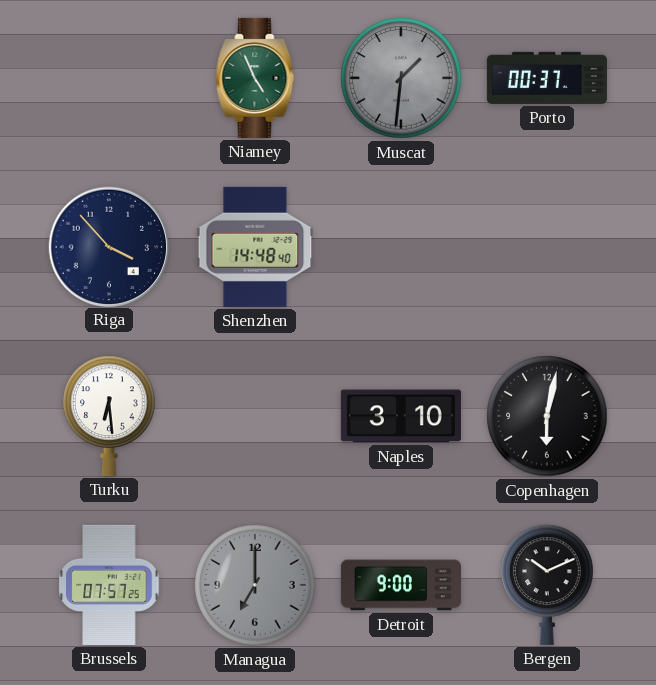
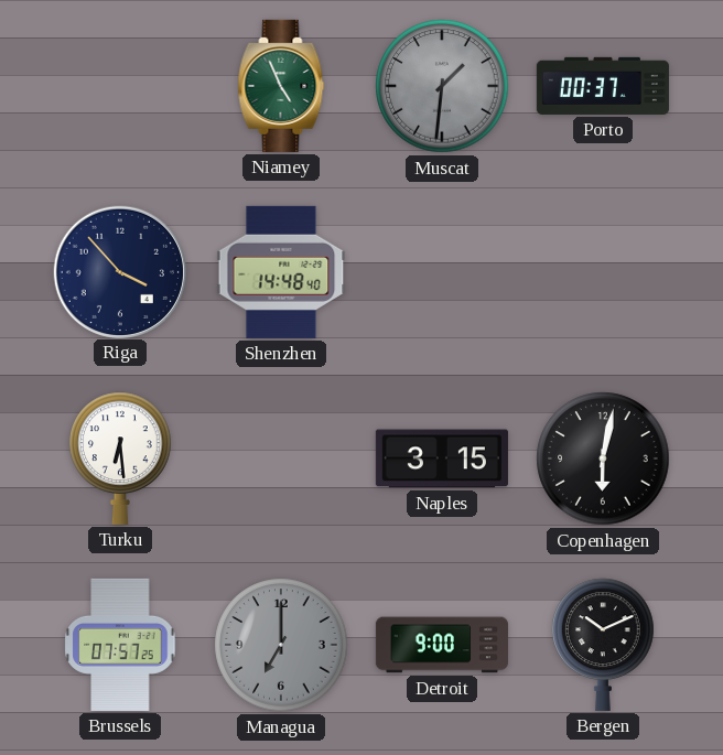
Naples: 3:10 -> 3:15
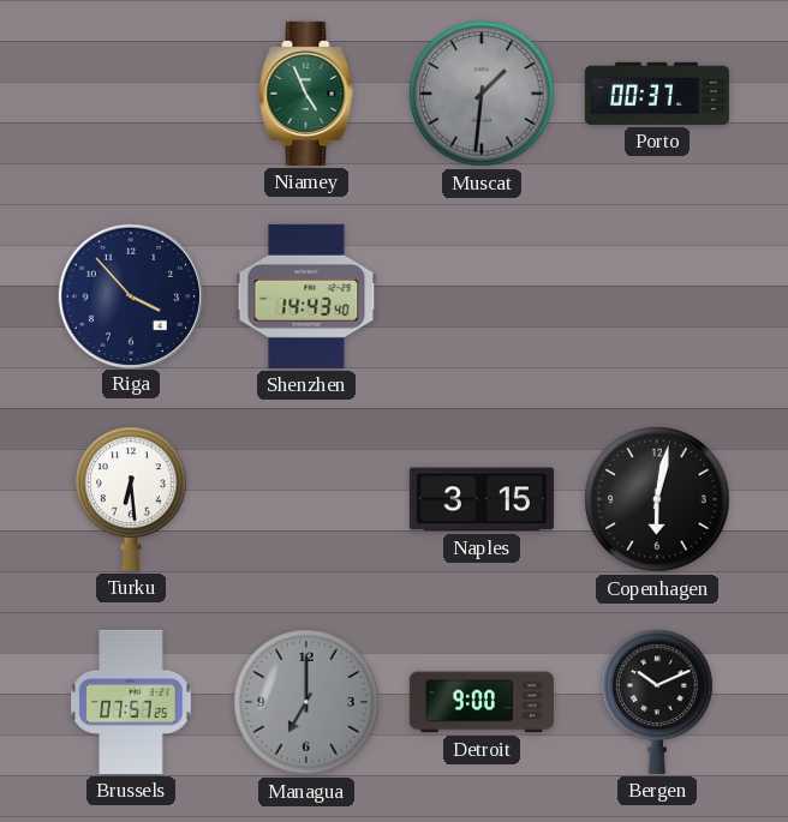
Shenzhen: 14:48 -> 14:43
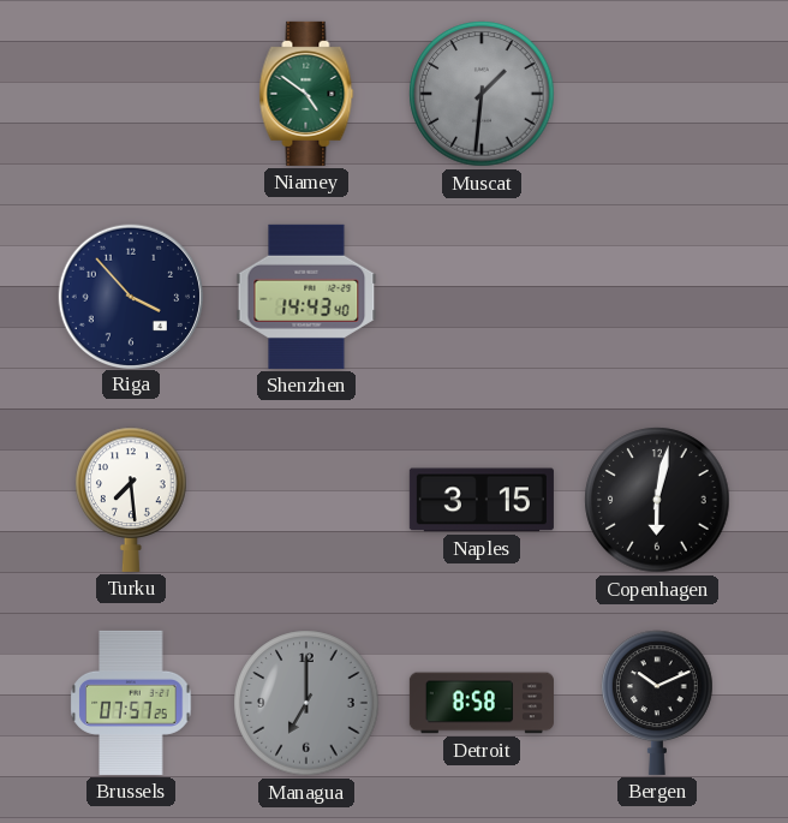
Niamey: 4:56 -> 4:51
Porto: 00:37 -> none
Turku: 6:29 -> 7:29
Detroit: 9:00 -> 8:58
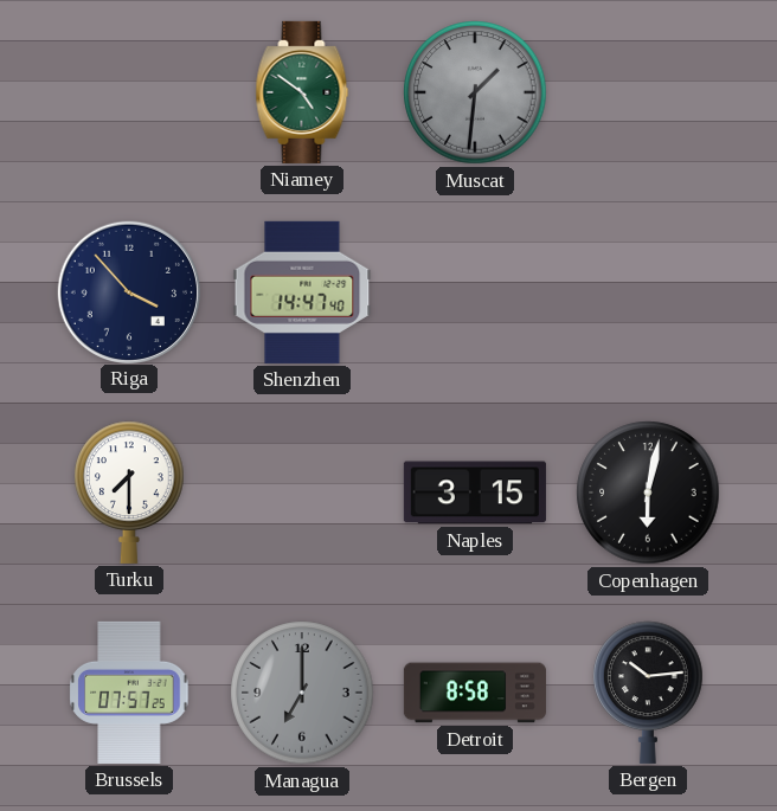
Shenzhen: 14:43 -> 14:47
Turku: 7:29 -> 7:30
Bergen: 10:11 -> 10:14
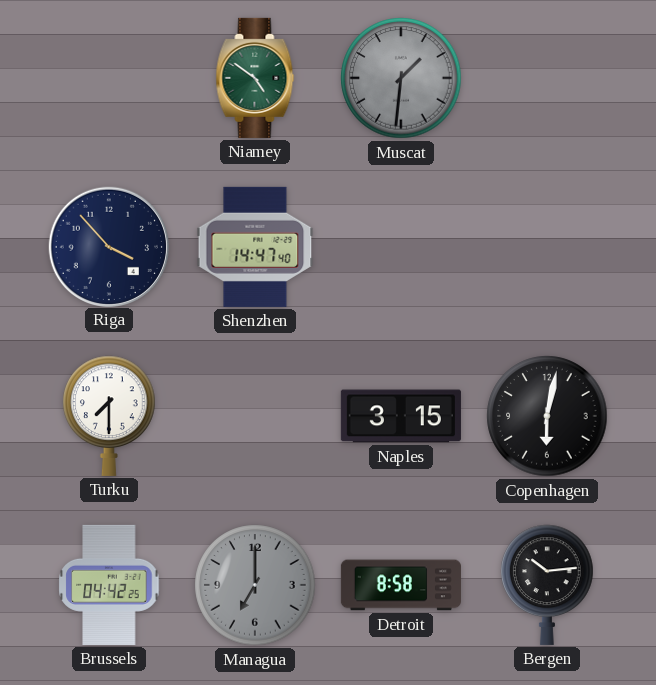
Brussels: 07:57 -> 04:42
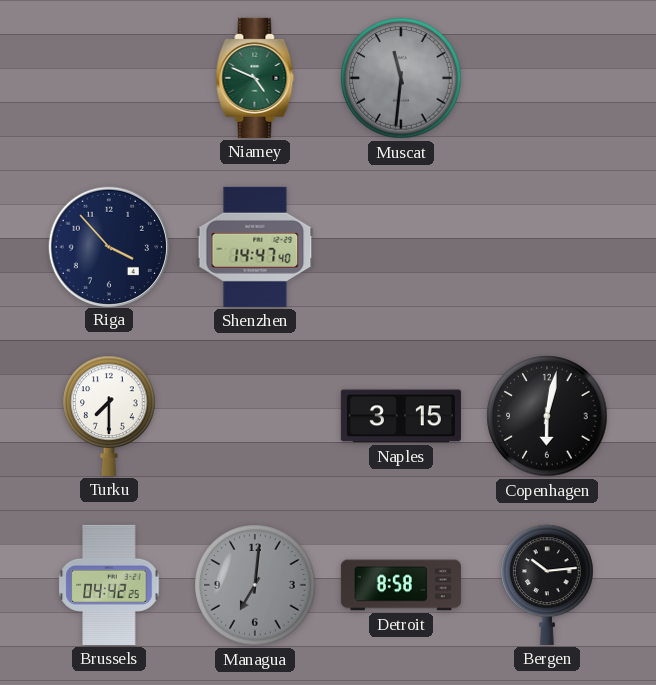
Niamey: 4:51 -> 4:49
Muscat: 1:31 -> 11:31
Managua: 7:00 -> 7:01
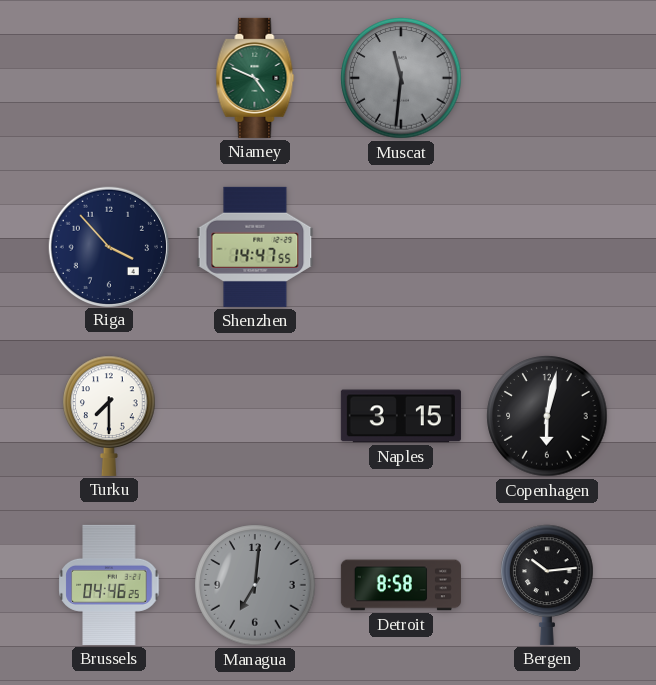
Shenzhen: 14:47:40 -> 14:47:55
Brussels: 04:42 -> 04:46
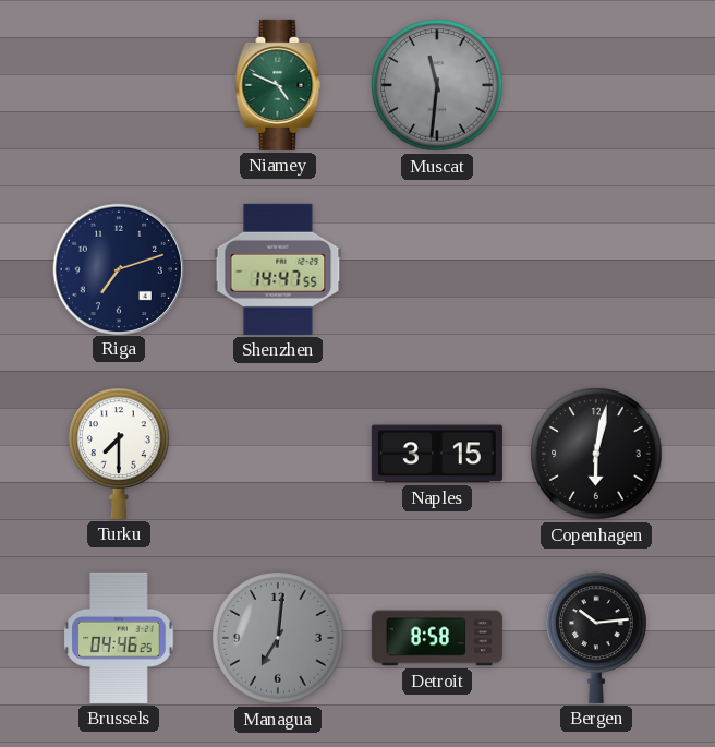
Riga: 3:53 -> 7:12
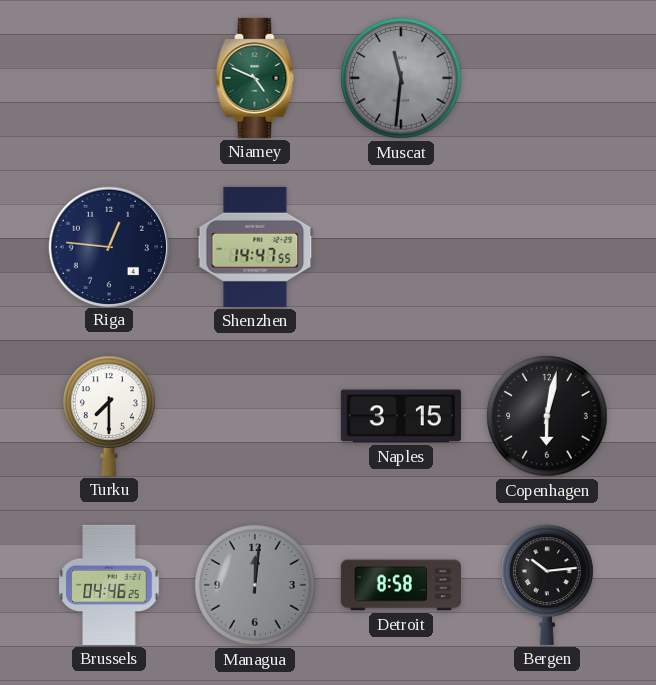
Riga: 7:12 -> 12:46
Managua: 7:01 -> 12:01
